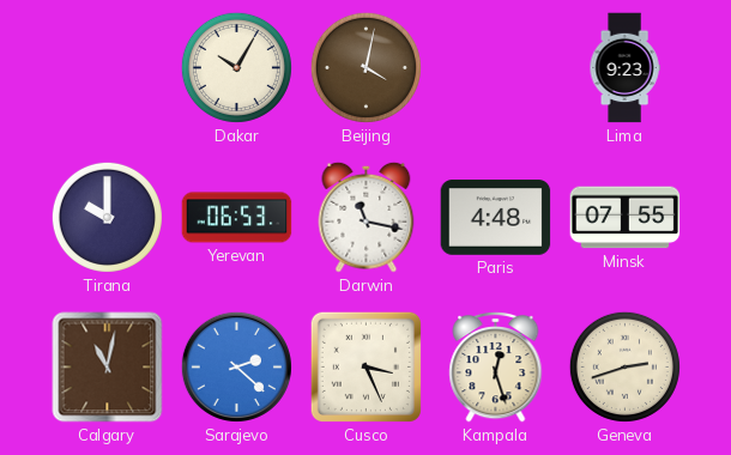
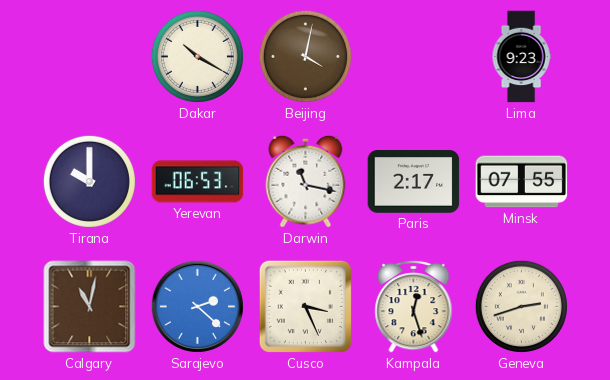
Dakar: 10:05 -> 10:20
Paris: 4:48 -> 2:17
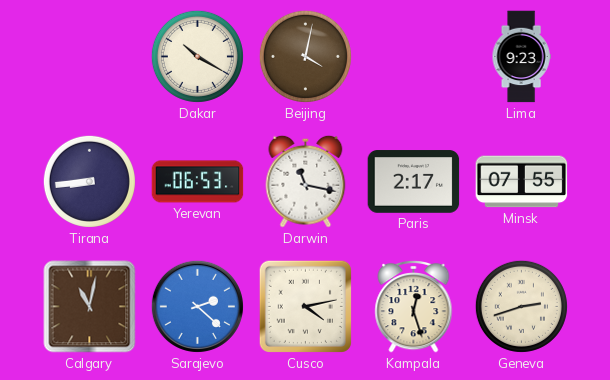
Tirana: 10:00 -> 8:44
Cusco: 3:26 -> 4:13
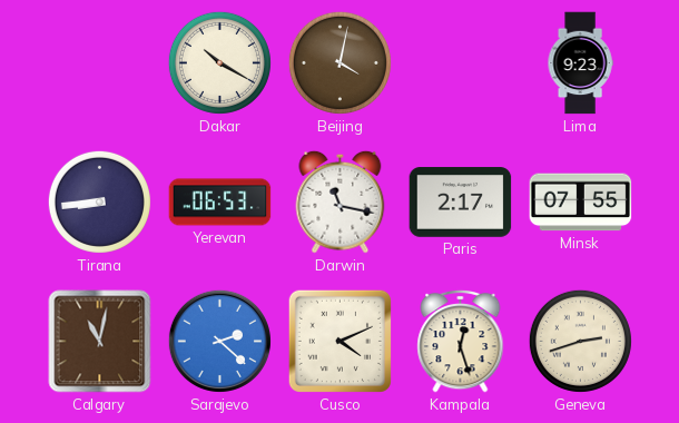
Cusco: 4:13 -> 4:11
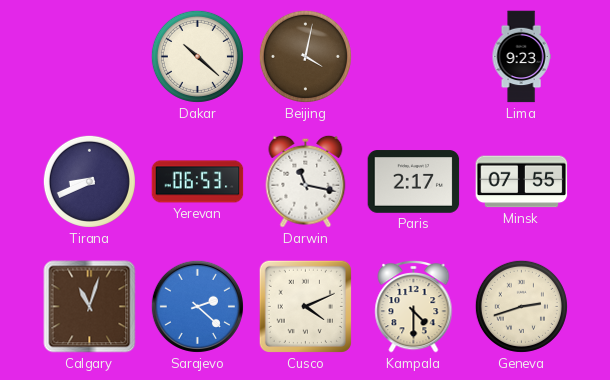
Dakar: 10:20 -> 10:22
Tirana: 8:44 -> 8:41
Calgary: 11:02 -> 11:03
Kampala: 12:27 -> 4:30
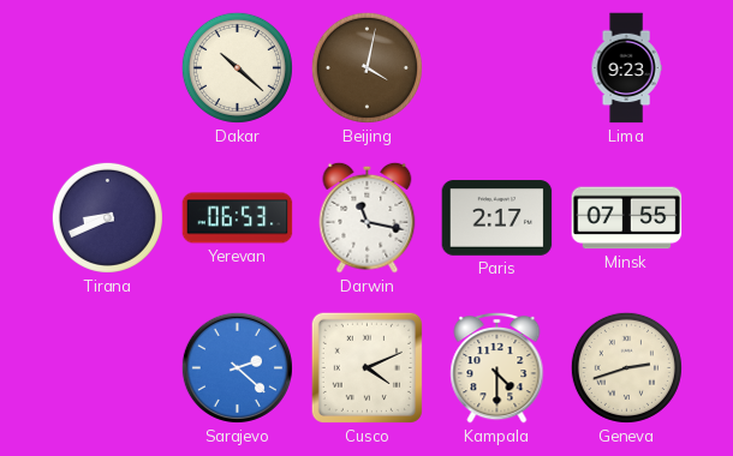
Calgary: 11:03 -> none
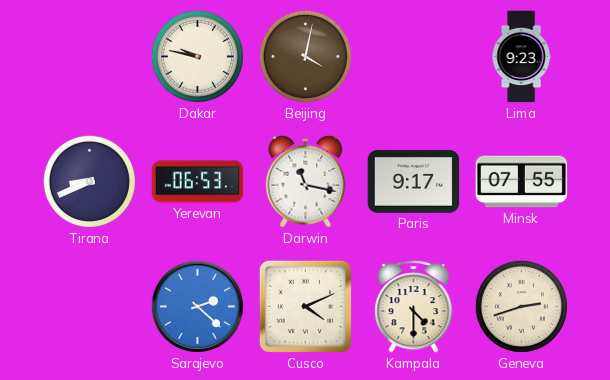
Dakar: 10:22 -> 9:47
Paris: 2:17 -> 9:17
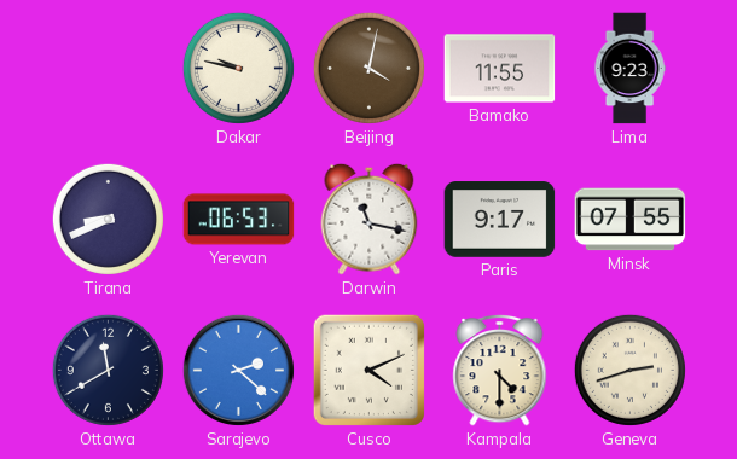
Bamako: none -> 11:55
Ottawa: none -> 11:40
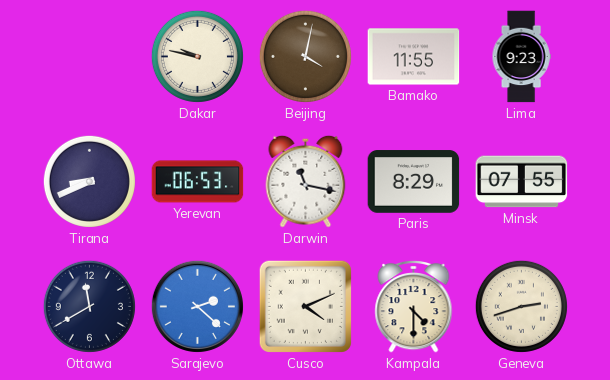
Paris: 9:17 -> 8:29
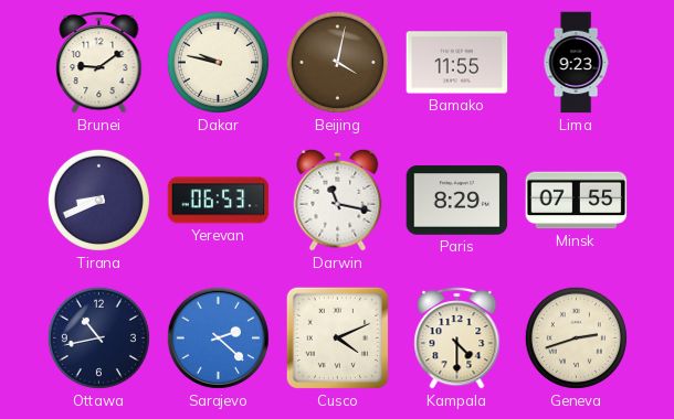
Brunei: none -> 9:09
Ottawa: 11:40 -> 10:43
